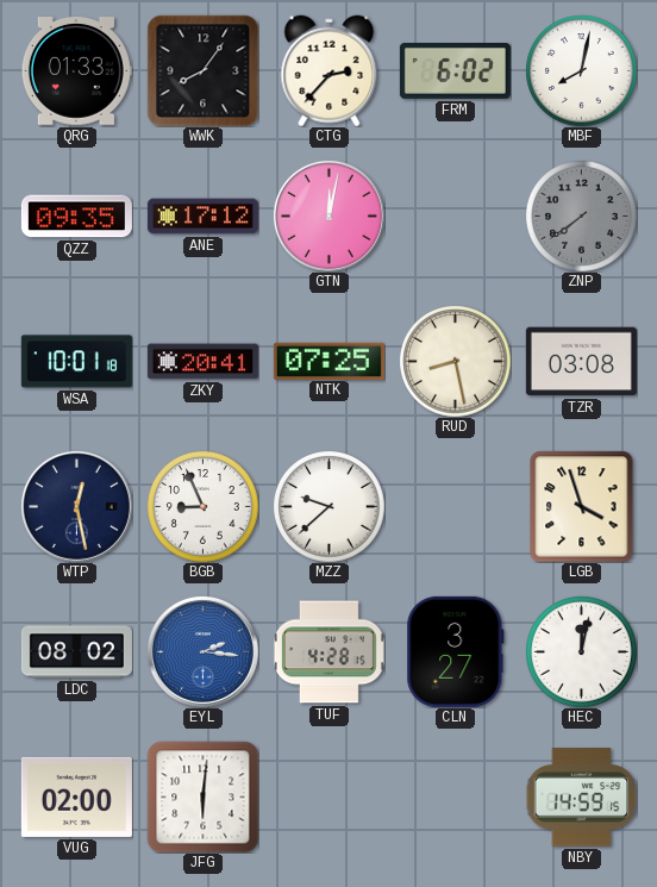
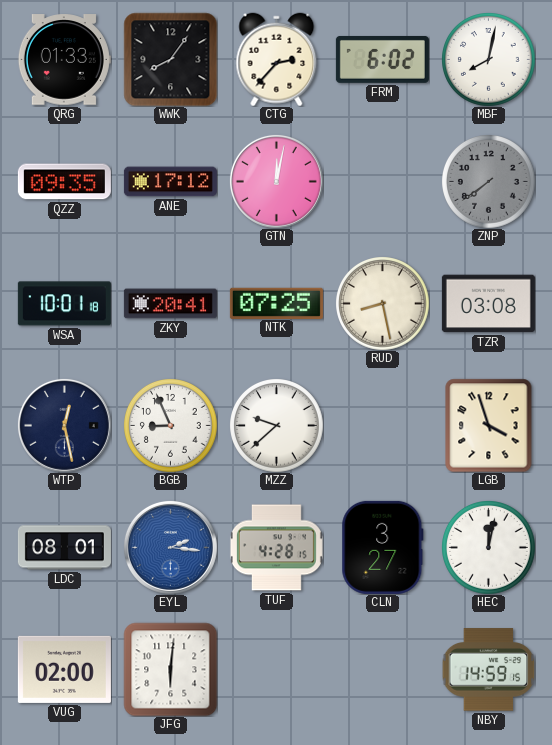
LDC: 08:02 -> 08:01
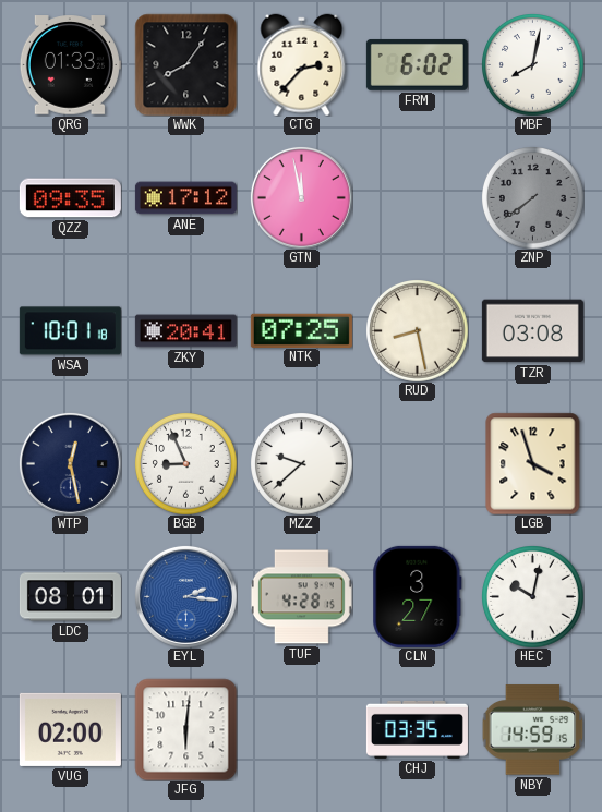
GTN: 12:02 -> 11:58
HEC: 12:02 -> 10:02
CHJ: none -> 03:35
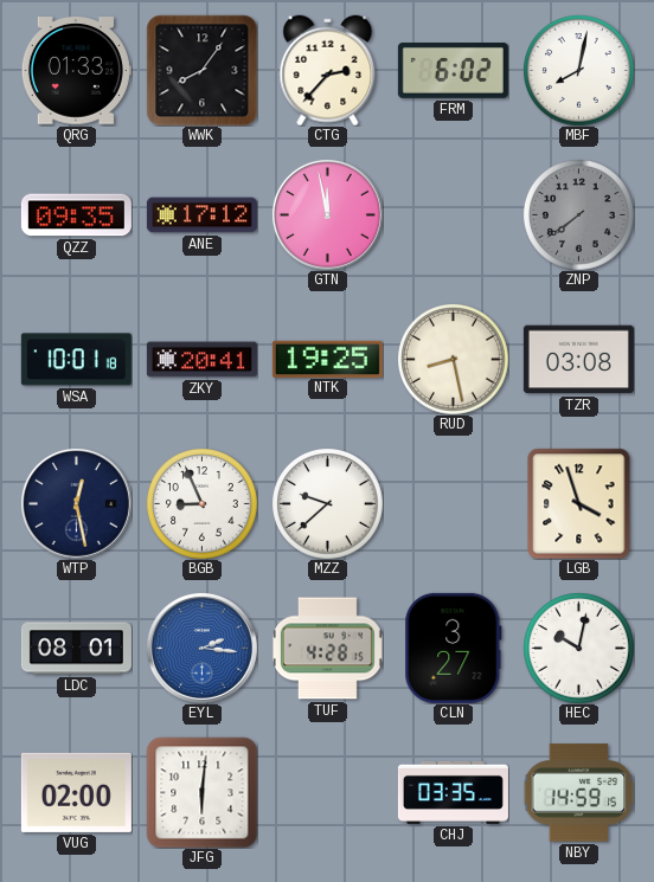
NTK: 07:25 -> 19:25
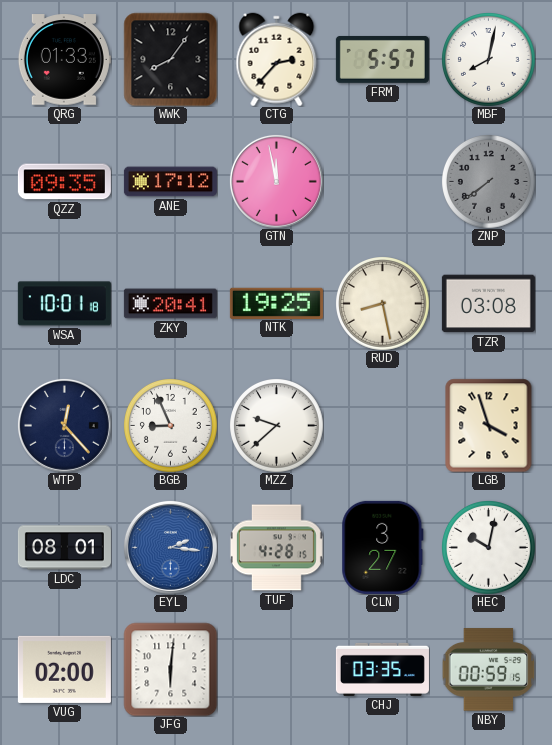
FRM: 6:02 -> 5:57
WTP: 12:28 -> 12:23
NBY: 14:59 -> 00:59
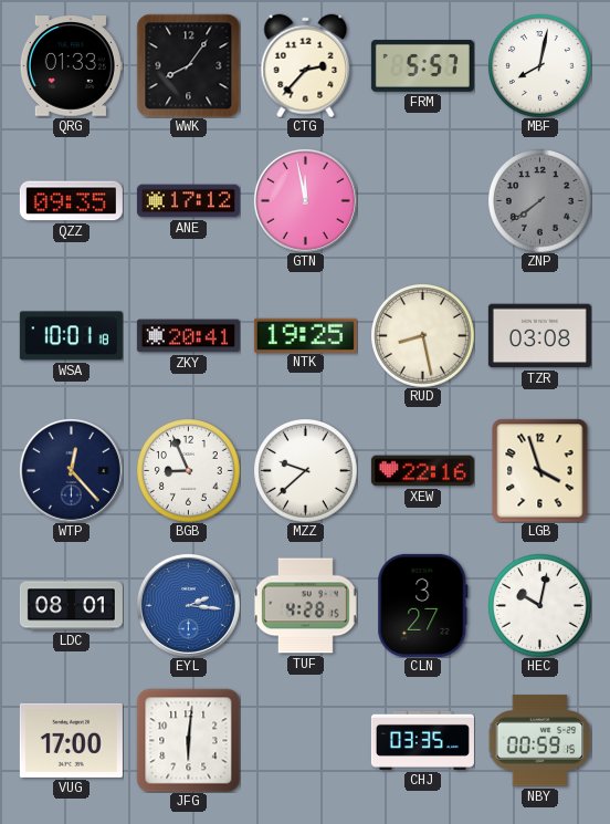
XEW: none -> 22:16
VUG: 02:00 -> 17:00
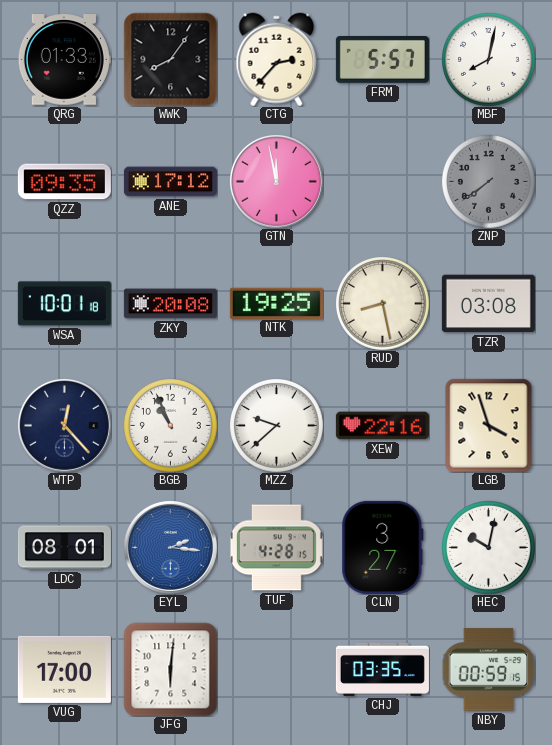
ZKY: 20:41 -> 20:08
BGB: 8:56 -> 10:56
